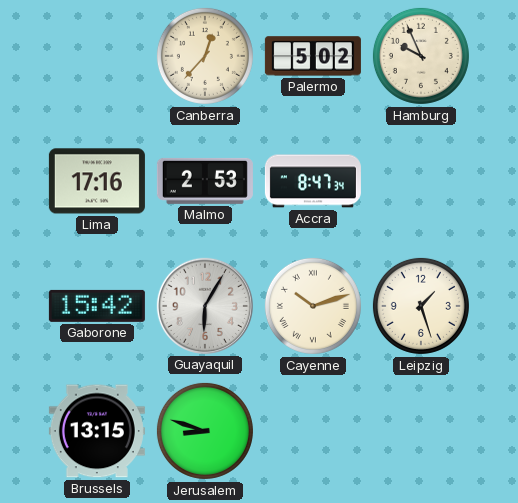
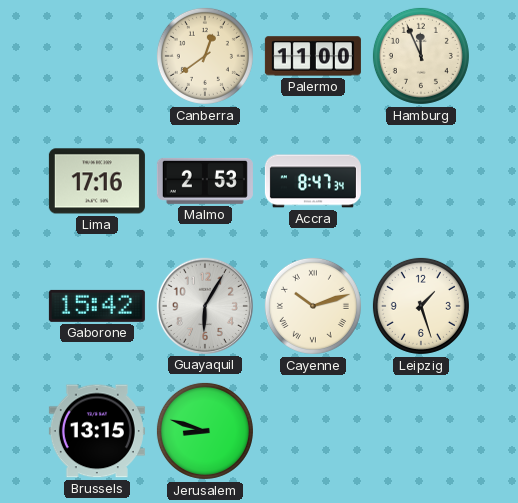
Canberra: 12:37 -> 12:39
Palermo: 5:02 -> 11:00
Hamburg: 9:56 -> 11:56
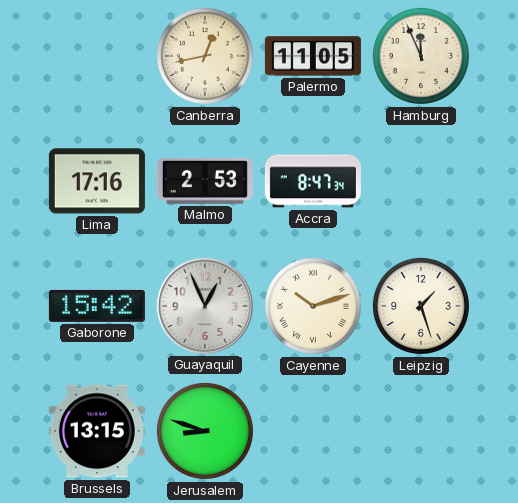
Canberra: 12:39 -> 12:43
Palermo: 11:00 -> 11:05
Guayaquil: 6:05 -> 12:56
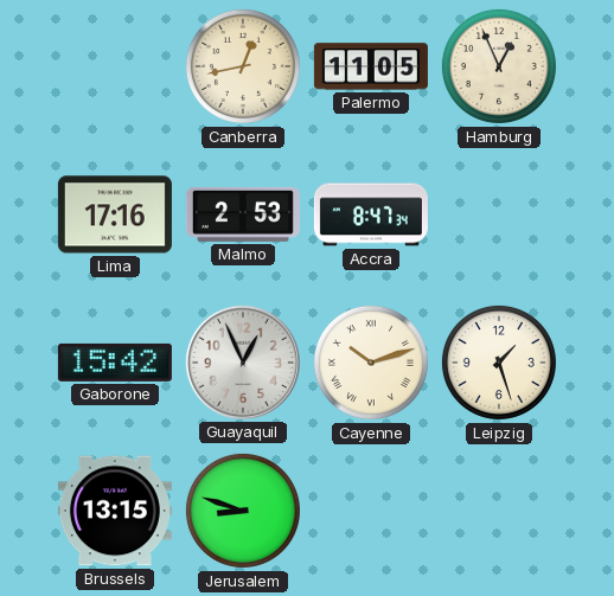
Hamburg: 11:56 -> 12:56
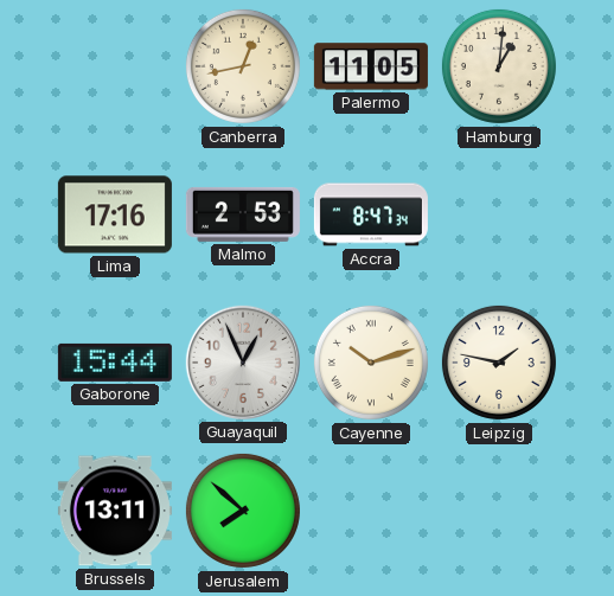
Hamburg: 12:56 -> 1:01
Gaborone: 15:42 -> 15:44
Leipzig: 1:27 -> 1:47
Brussels: 13:15 -> 13:11
Jerusalem: 8:48 -> 7:52
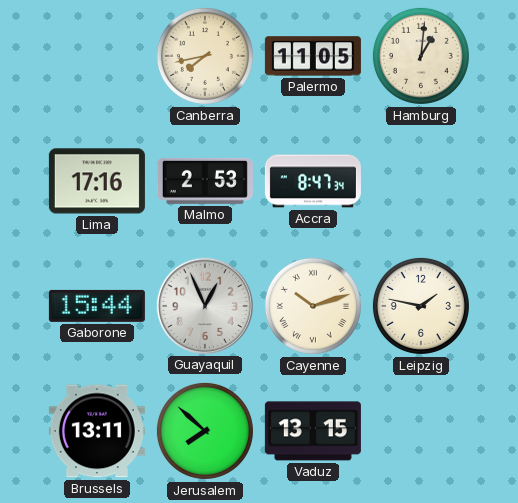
Canberra: 12:43 -> 7:43
Vaduz: none -> 13:15
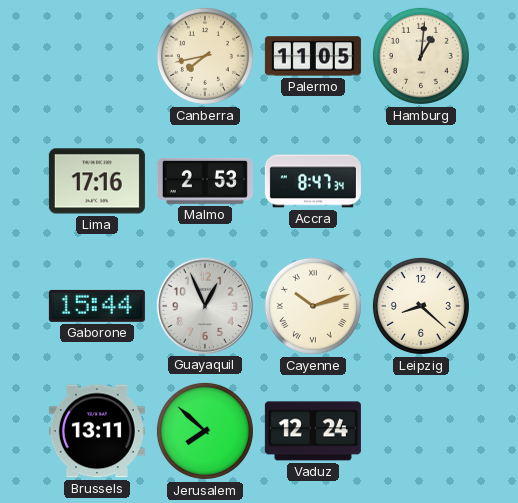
Leipzig: 1:47 -> 8:22
Vaduz: 13:15 -> 12:24
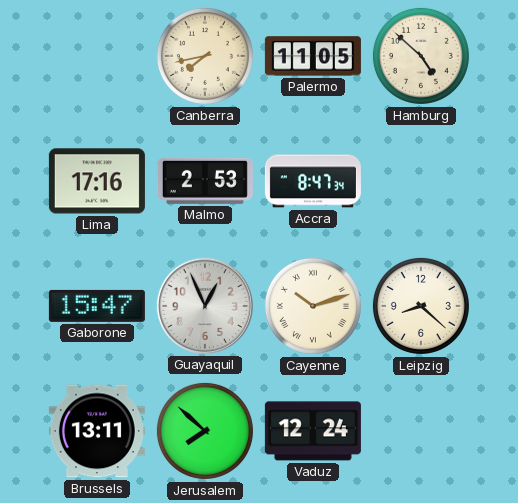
Hamburg: 1:01 -> 4:52
Gaborone: 15:44 -> 15:47
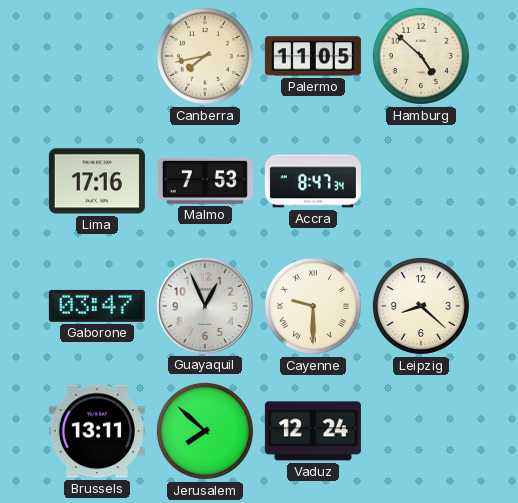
Malmo: 2:53 -> 7:53
Gaborone: 15:47 -> 03:47
Cayenne: 10:12 -> 9:30
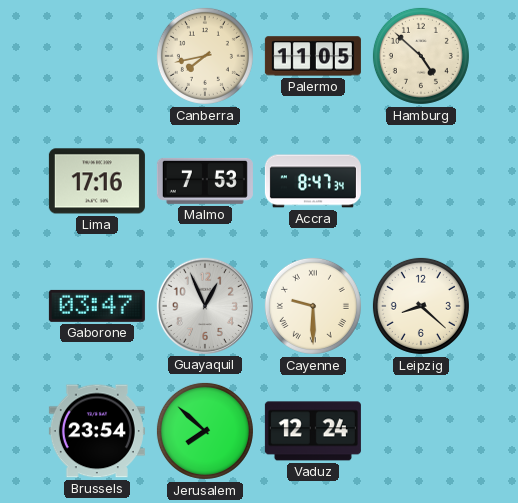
Brussels: 13:11 -> 23:54
